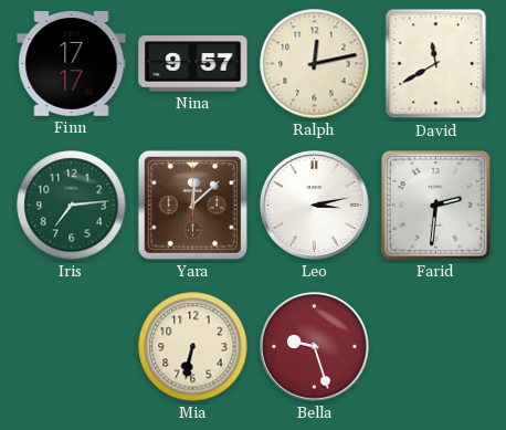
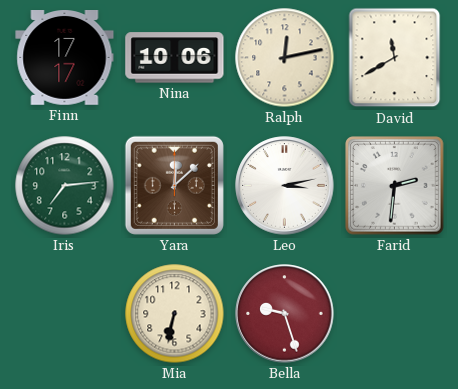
Nina: 9:57 -> 10:06
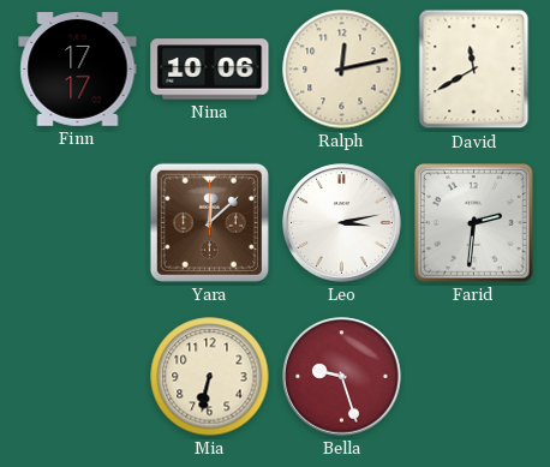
Iris: 7:14 -> none
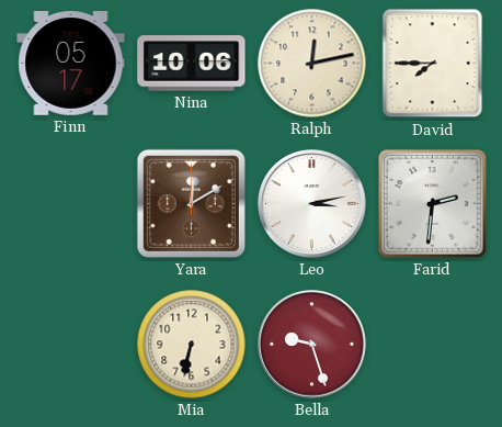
Finn: 17:17 -> 05:17
David: 11:40 -> 7:45
Yara: 12:08 -> 12:10
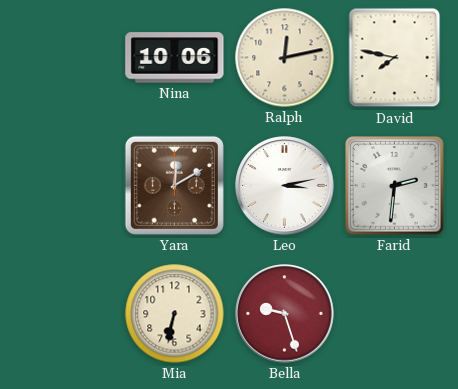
Finn: 05:17 -> none
David: 7:45 -> 7:47
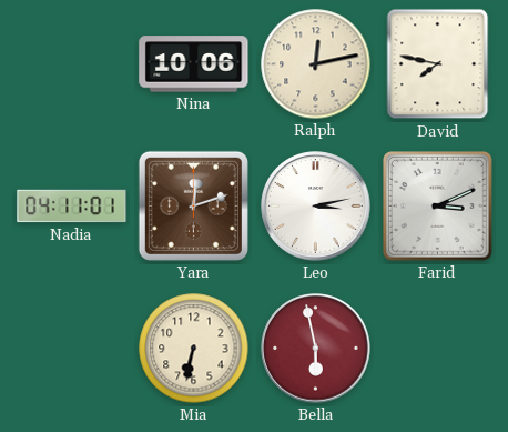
Nadia: none -> 04:11
Yara: 12:10 -> 12:12
Farid: 2:31 -> 3:11
Bella: 9:27 -> 5:58
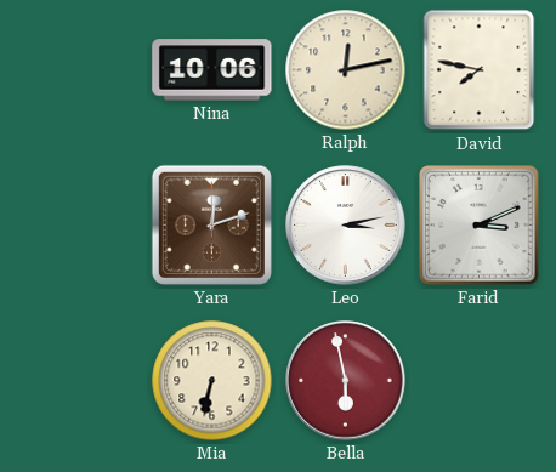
Nadia: 04:11 -> none
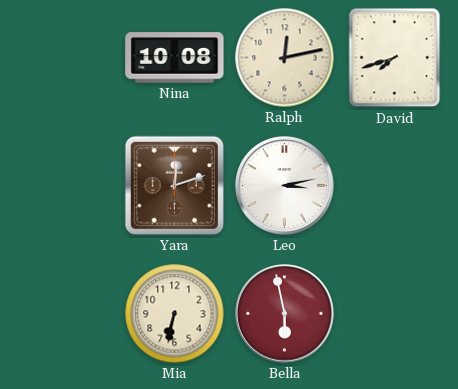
Nina: 10:06 -> 10:08
David: 7:47 -> 7:42
Farid: 3:11 -> none
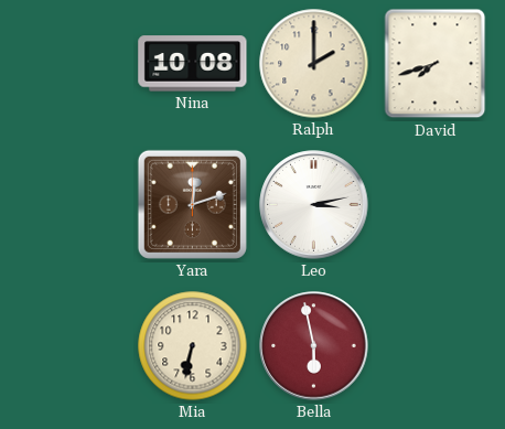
Ralph: 12:13 -> 2:00
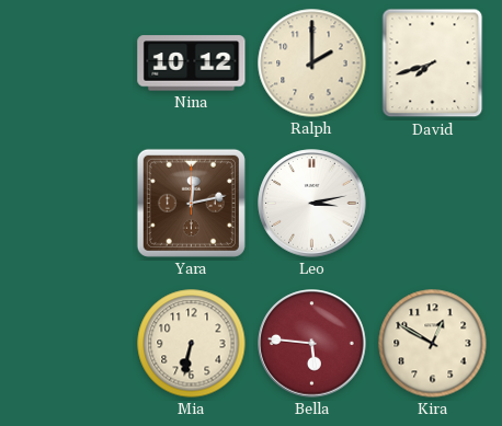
Nina: 10:08 -> 10:12
Yara: 12:12 -> 12:13
Bella: 5:58 -> 5:46
Kira: none -> 12:50
